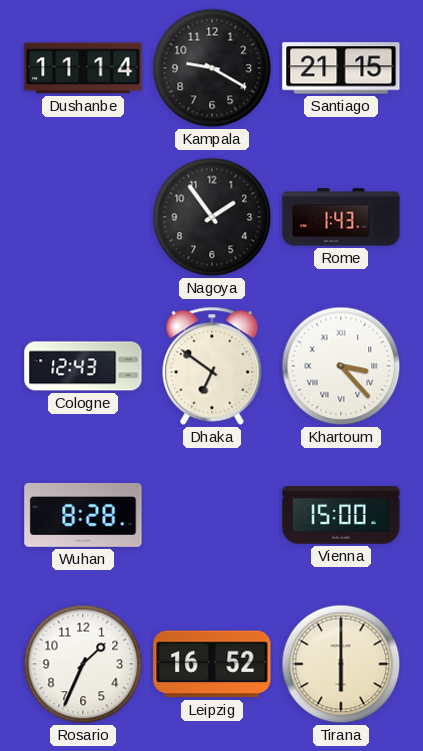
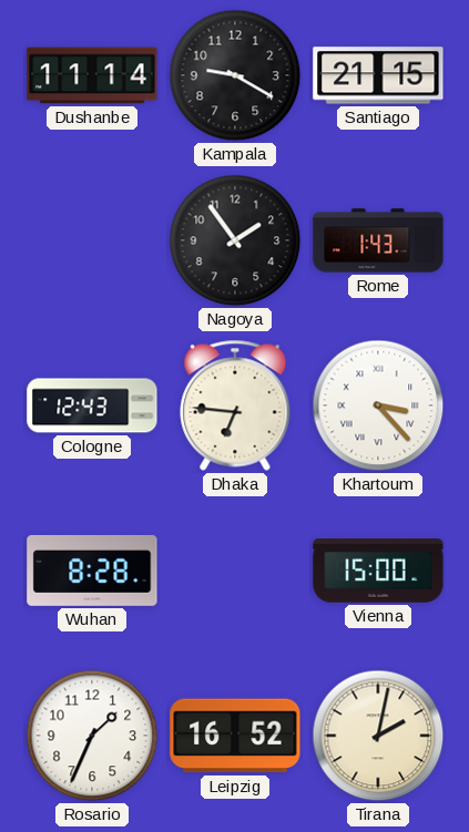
Dhaka: 6:51 -> 6:46
Tirana: 6:00 -> 2:02
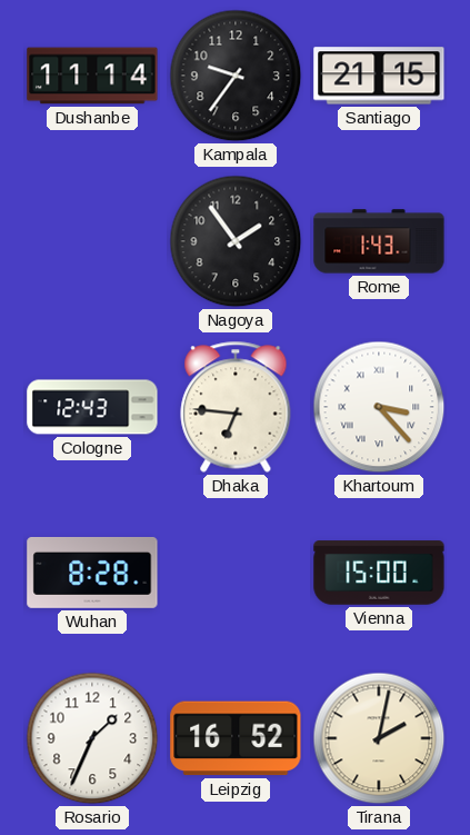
Kampala: 9:20 -> 9:36
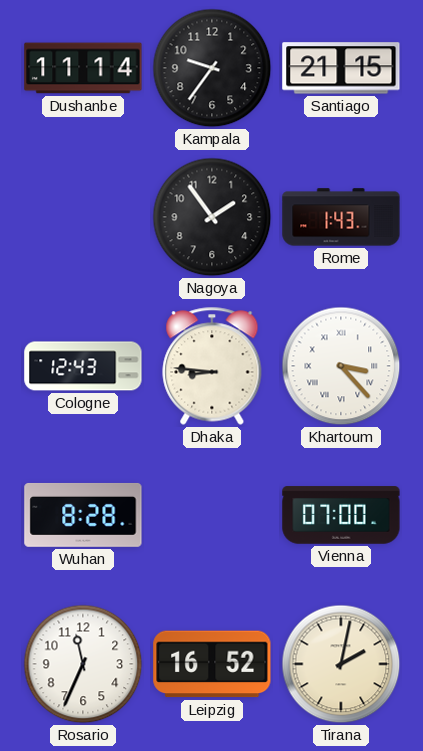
Dhaka: 6:46 -> 8:46
Vienna: 15:00 -> 07:00
Rosario: 1:34 -> 11:34
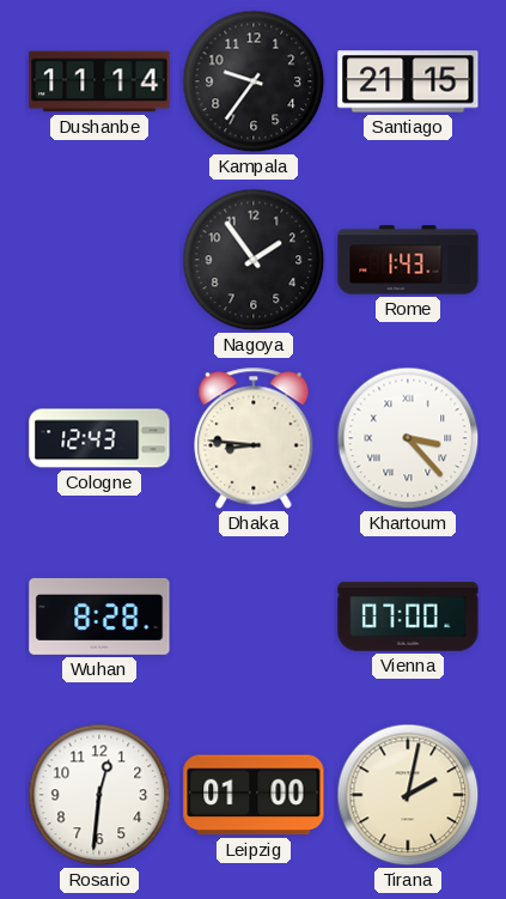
Rosario: 11:34 -> 12:31
Leipzig: 16:52 -> 01:00
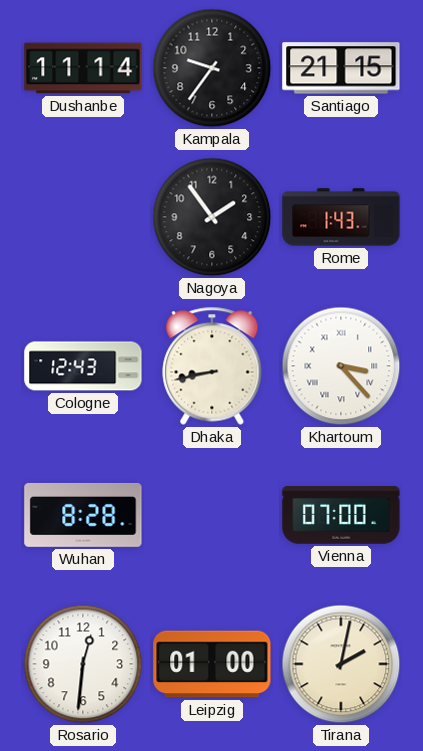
Dhaka: 8:46 -> 8:43
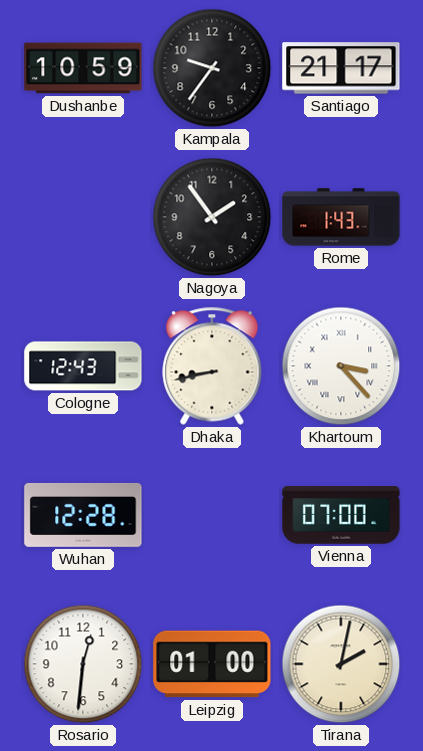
Dushanbe: 11:14 -> 10:59
Santiago: 21:15 -> 21:17
Wuhan: 8:28 -> 12:28
